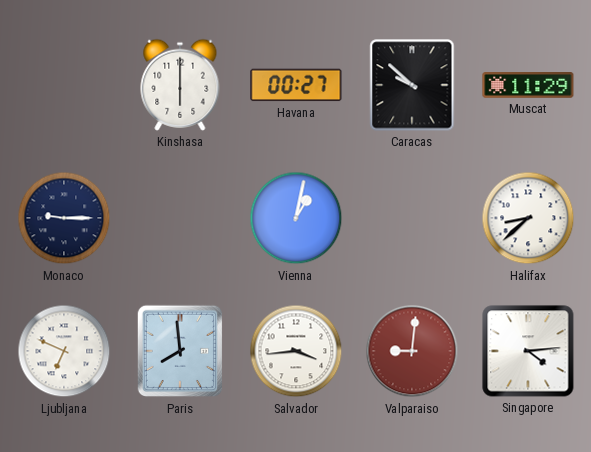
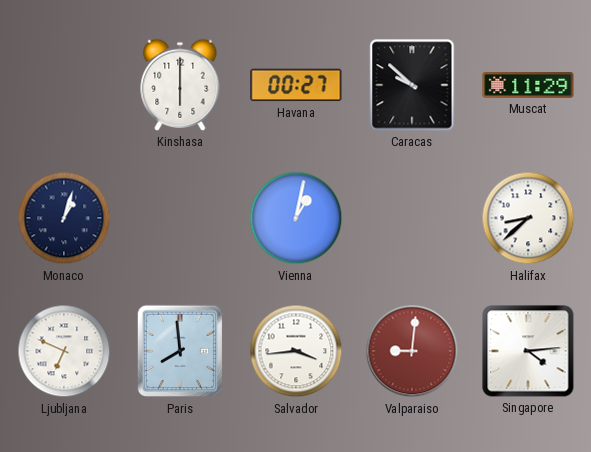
Monaco: 9:15 -> 1:03
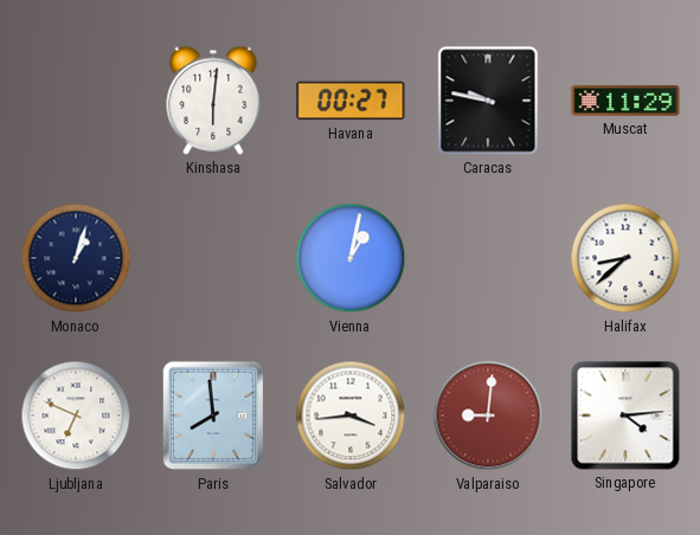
Kinshasa: 6:00 -> 6:01
Caracas: 9:52 -> 9:47
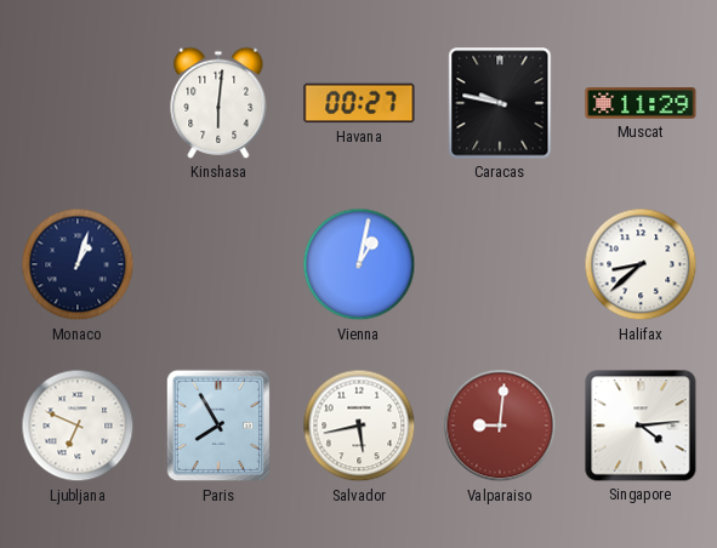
Paris: 7:59 -> 7:55
Salvador: 3:44 -> 5:43
